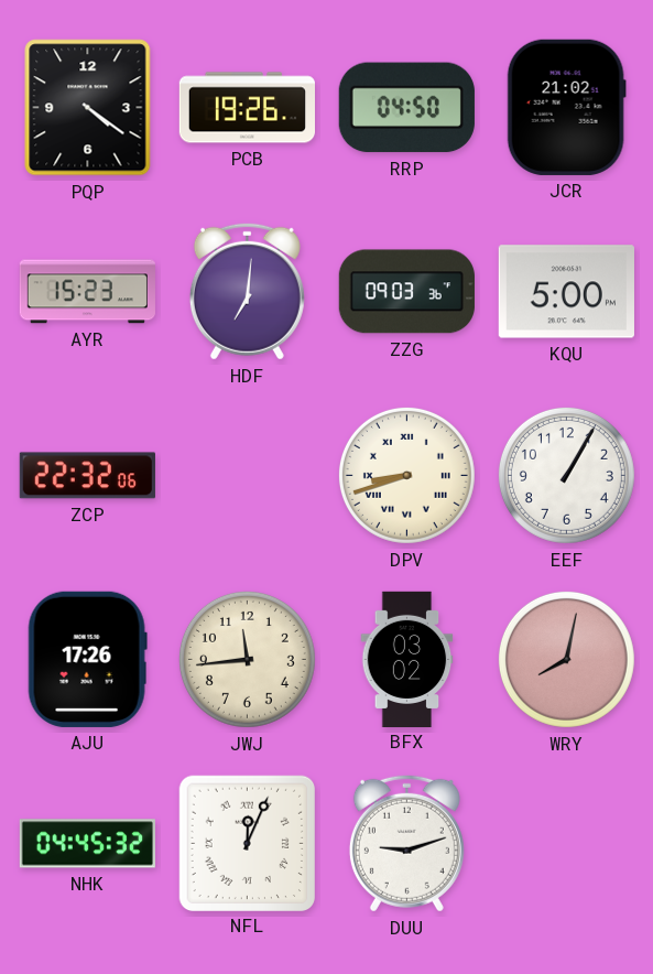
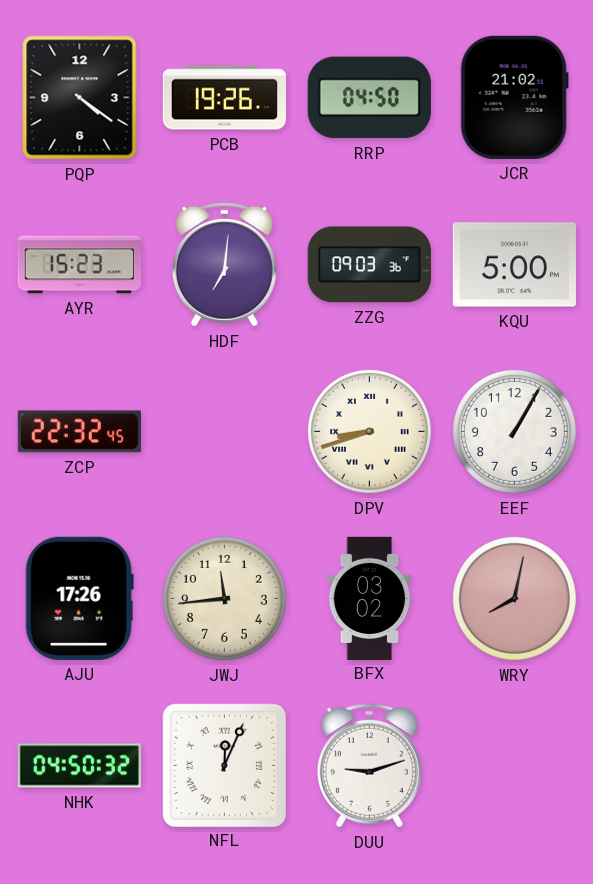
ZCP: 22:32:06 -> 22:32:45
NHK: 04:45 -> 04:50
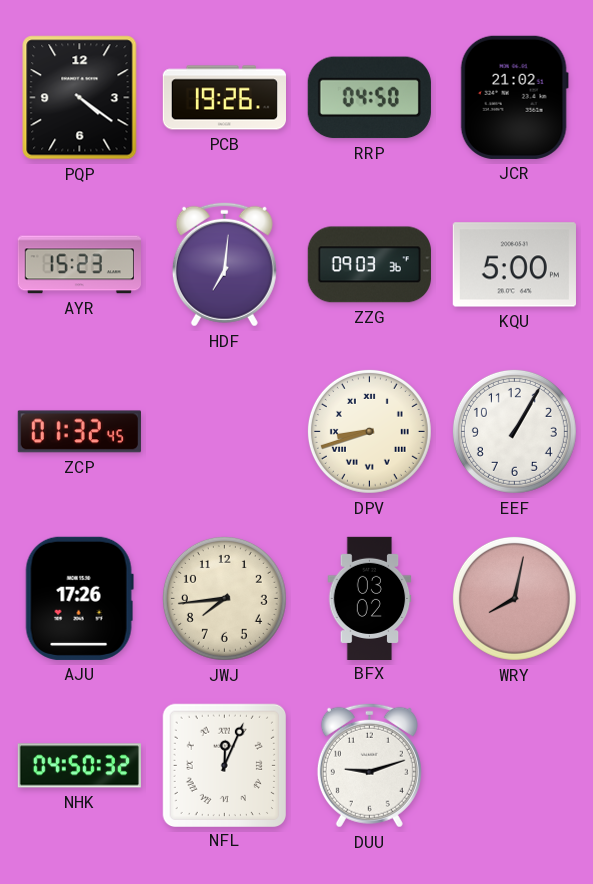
ZCP: 22:32 -> 01:32
JWJ: 11:44 -> 7:44
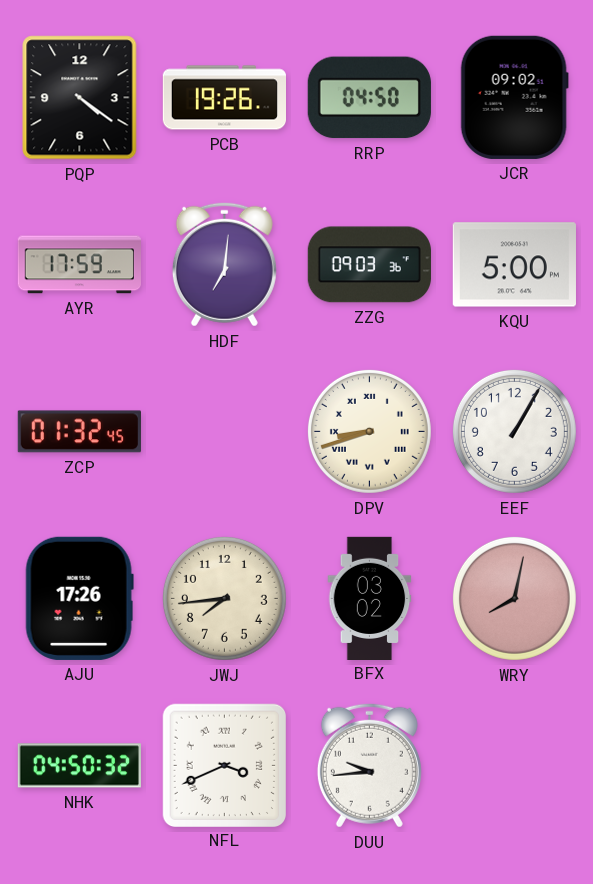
JCR: 21:02 -> 09:02
AYR: 15:23 -> 17:59
NFL: 12:04 -> 3:41
DUU: 9:12 -> 9:44
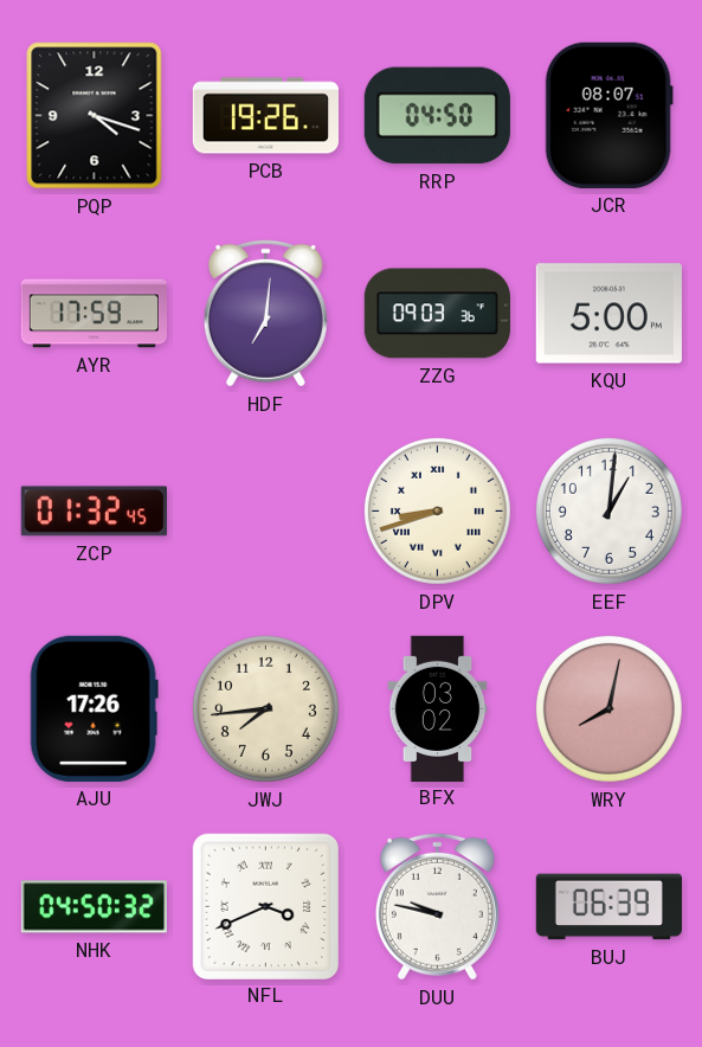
PQP: 4:21 -> 4:18
JCR: 09:02 -> 08:07
EEF: 1:05 -> 1:01
DUU: 9:44 -> 9:47
BUJ: none -> 06:39
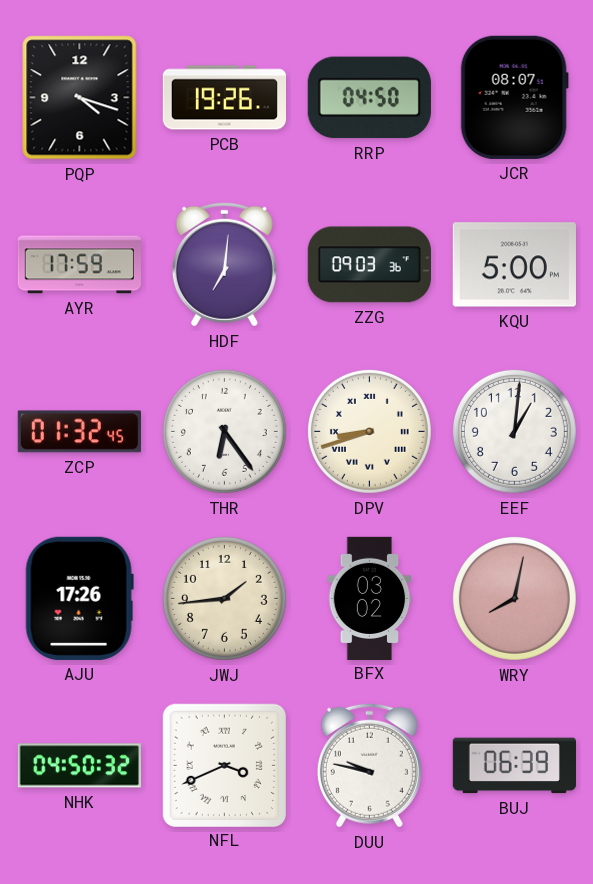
THR: none -> 6:24
JWJ: 7:44 -> 1:44
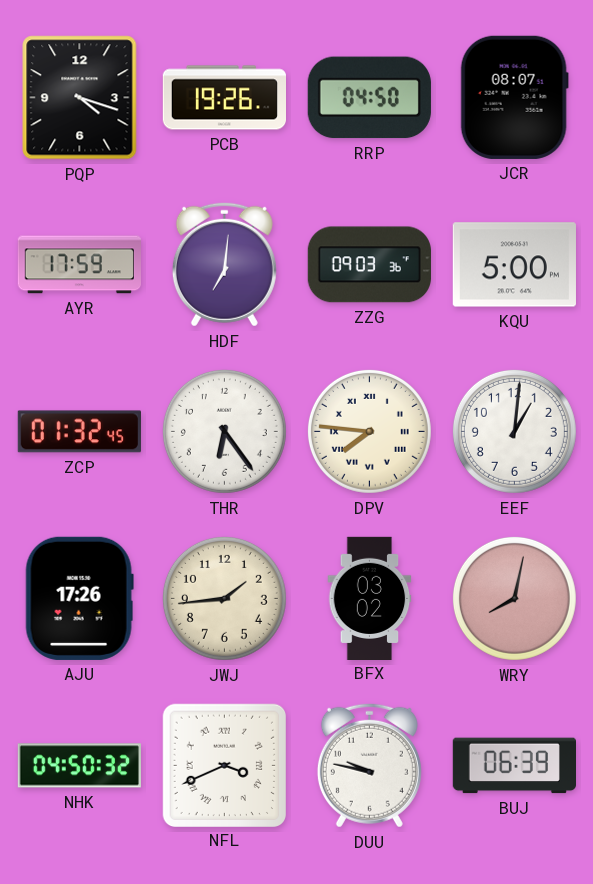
DPV: 8:42 -> 7:46
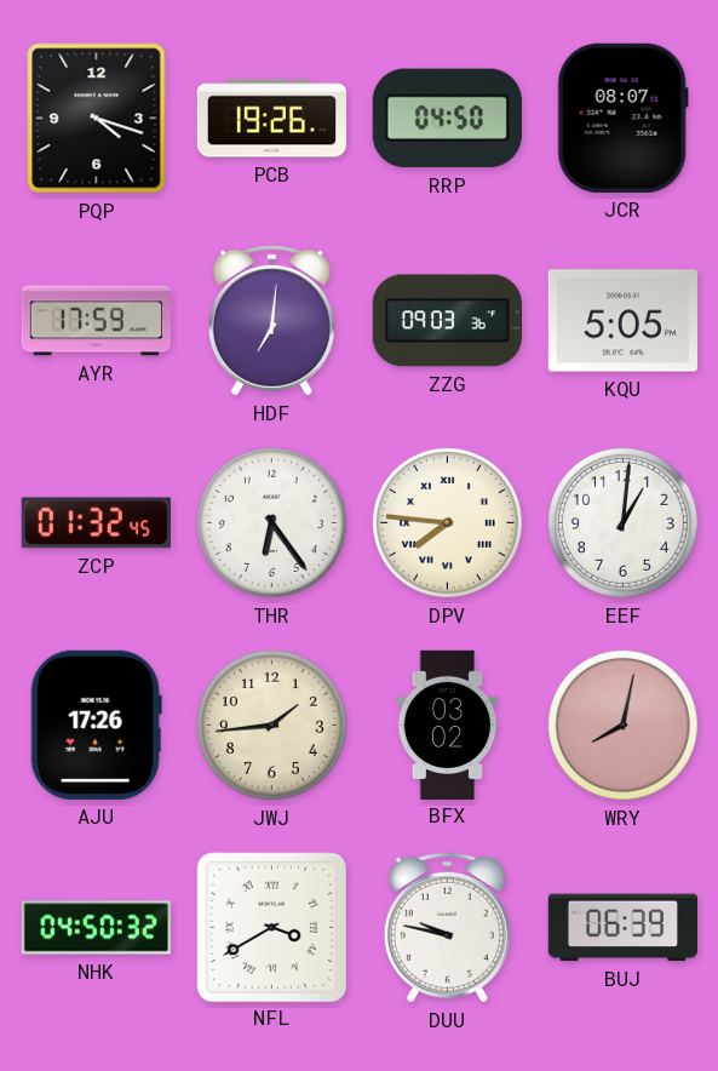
KQU: 5:00 -> 5:05
NFL: 3:41 -> 3:40
